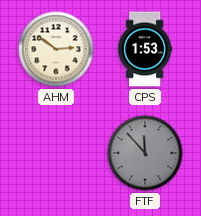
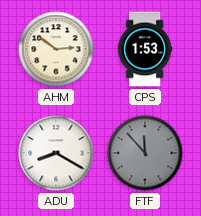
ADU: none -> 8:20
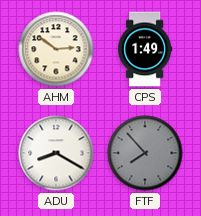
CPS: 1:53 -> 1:49
FTF: 11:53 -> 7:53
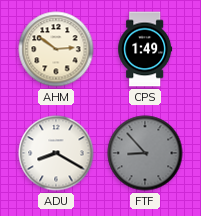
FTF: 7:53 -> 8:53
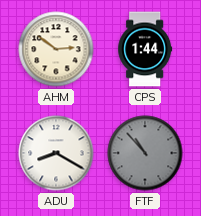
CPS: 1:49 -> 1:44
FTF: 8:53 -> 10:53
